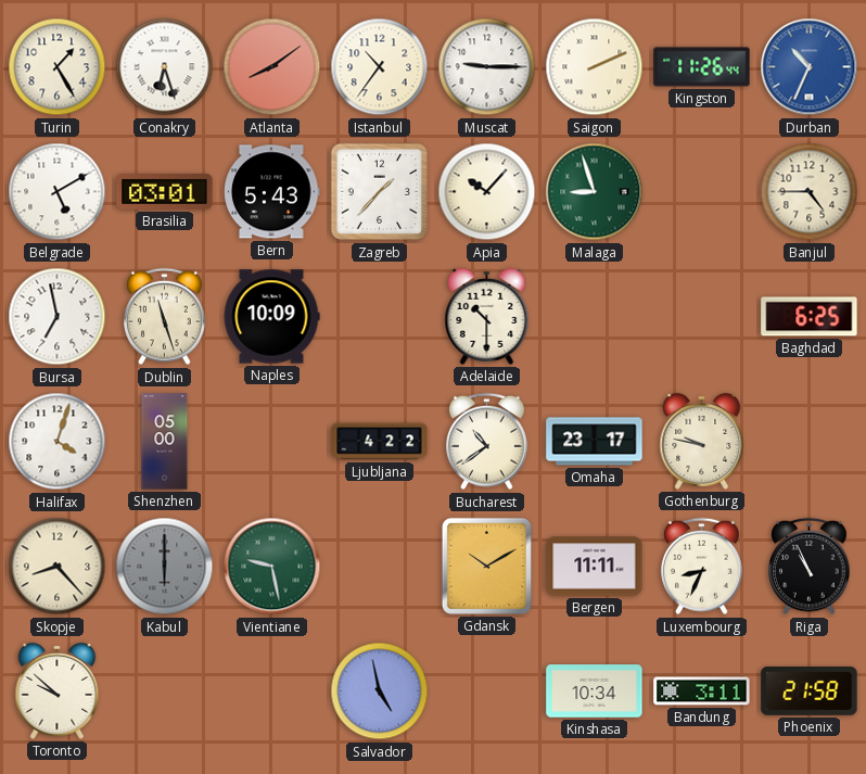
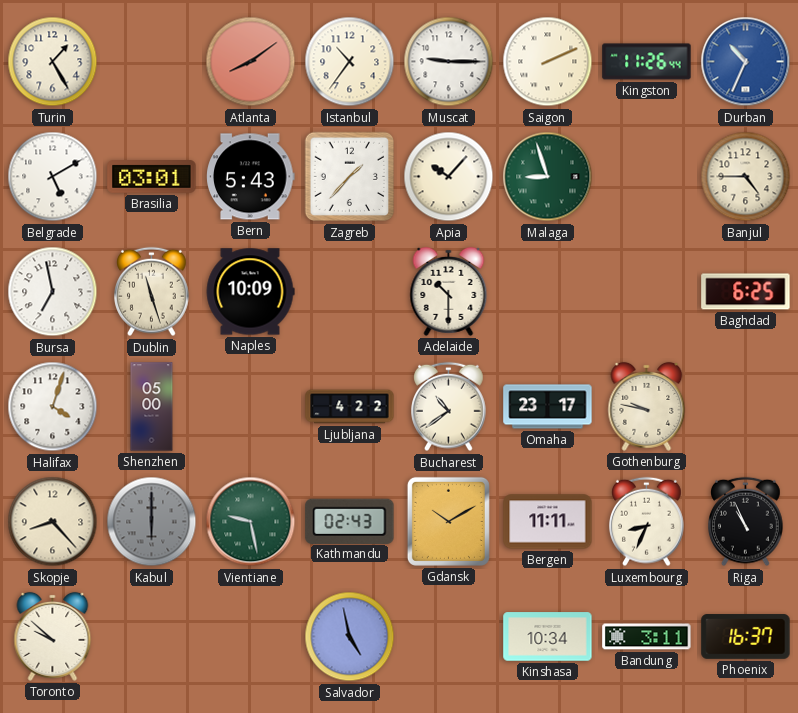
Conakry: 6:27 -> none
Kathmandu: none -> 02:43
Phoenix: 21:58 -> 16:37
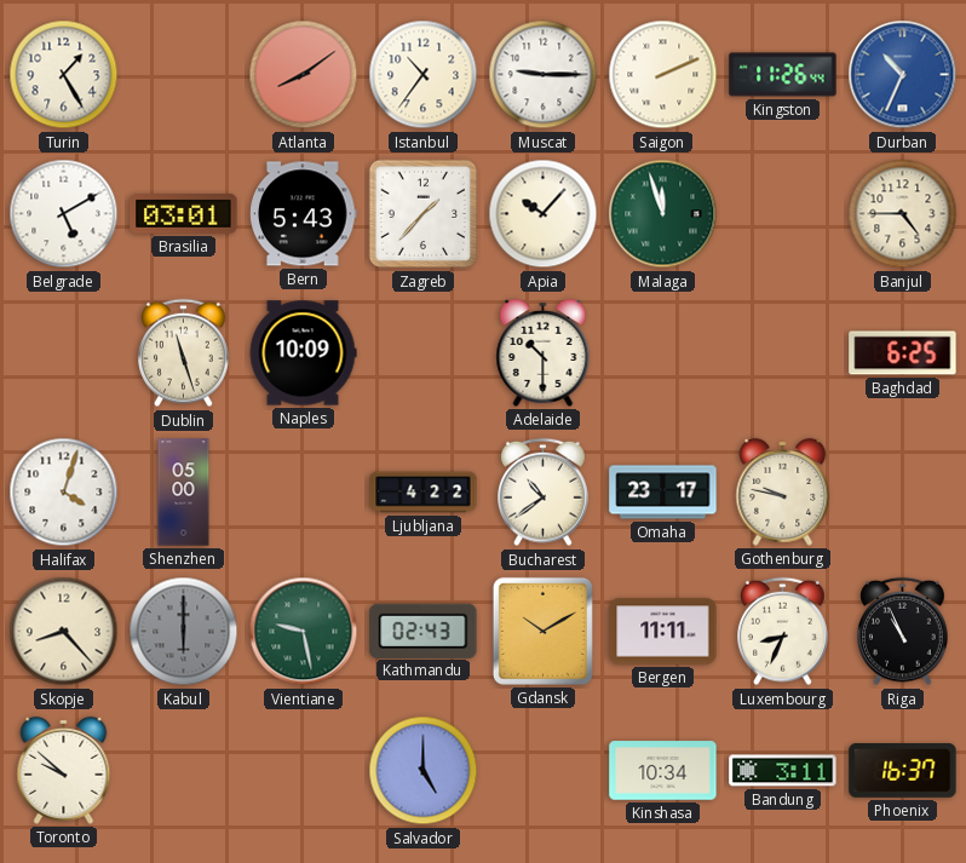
Malaga: 8:57 -> 11:57
Bursa: 6:58 -> none
Salvador: 4:58 -> 5:00
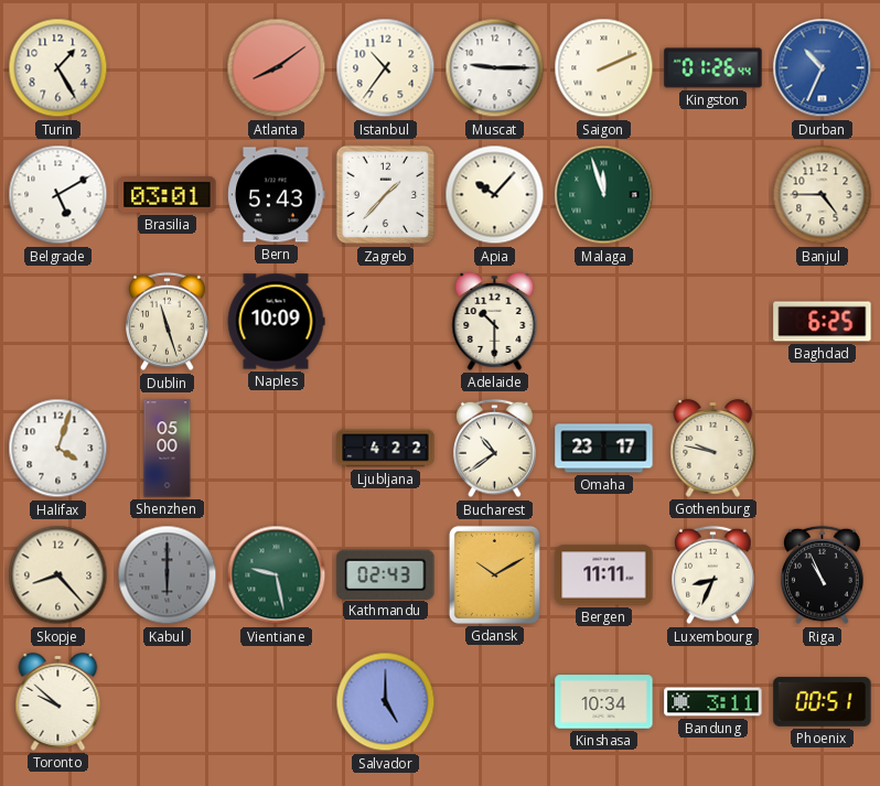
Kingston: 11:26 -> 01:26
Phoenix: 16:37 -> 00:51
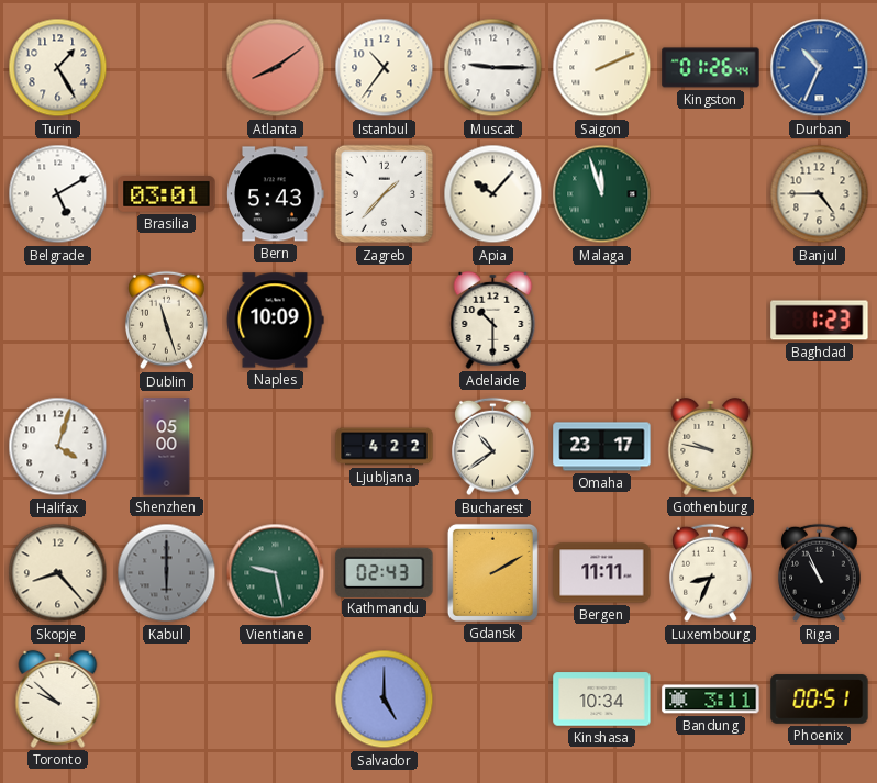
Baghdad: 6:25 -> 1:23
Gdansk: 10:10 -> 2:10
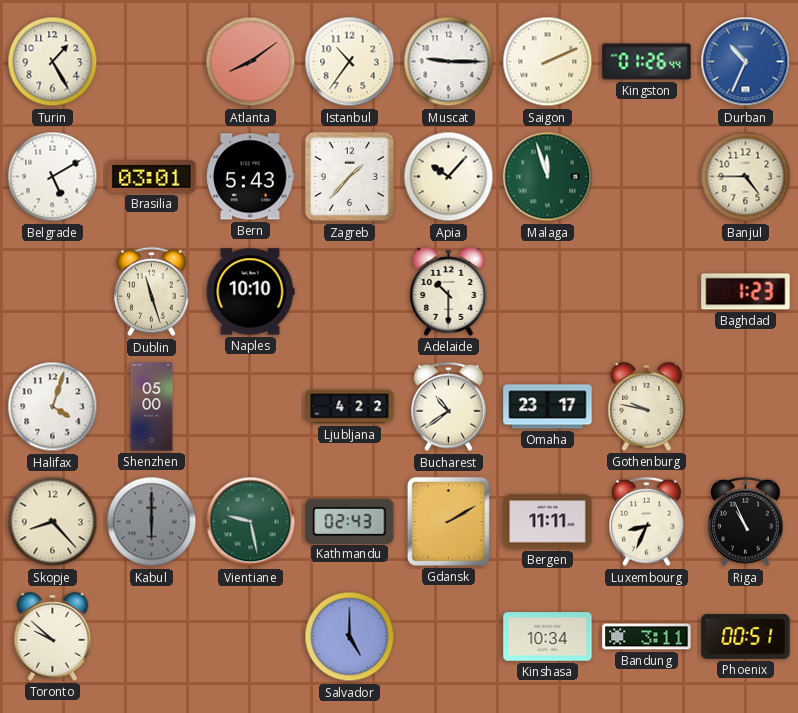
Naples: 10:09 -> 10:10
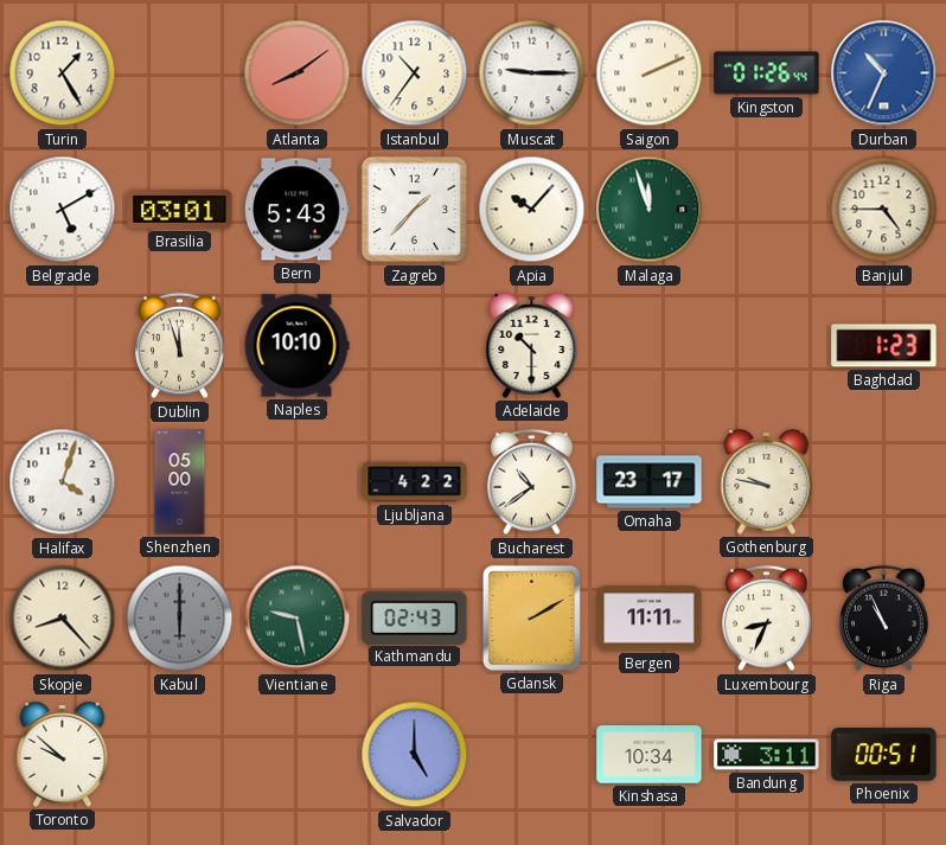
Dublin: 11:27 -> 11:57
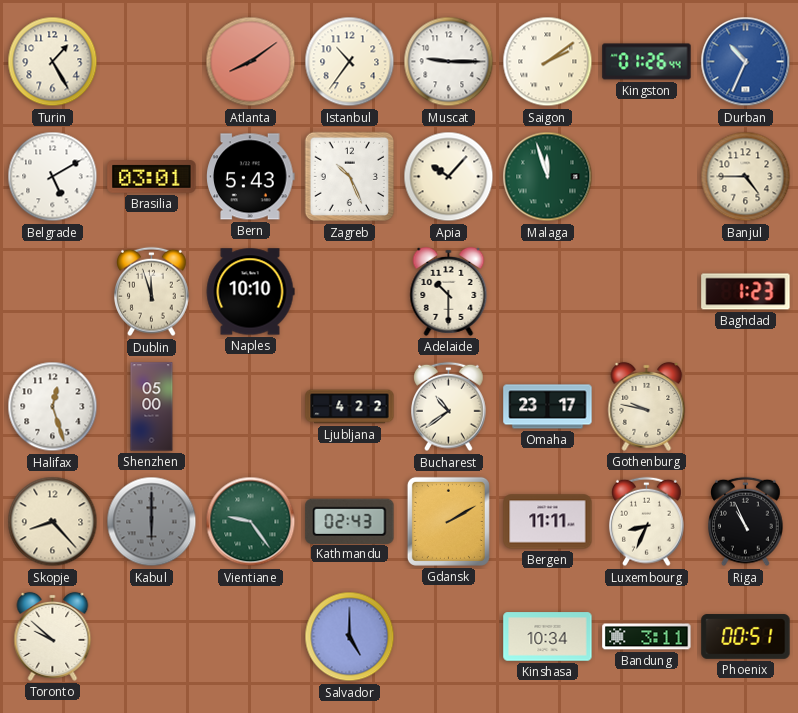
Saigon: 2:11 -> 2:09
Zagreb: 1:37 -> 10:26
Halifax: 4:03 -> 12:27
Vientiane: 9:28 -> 9:24
